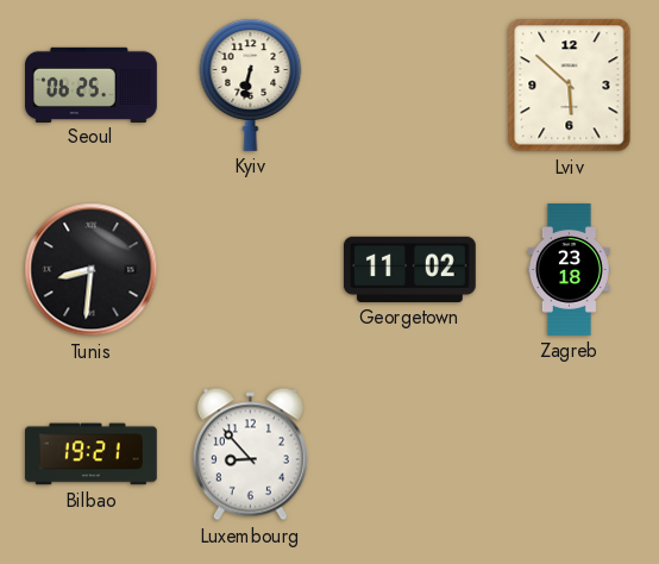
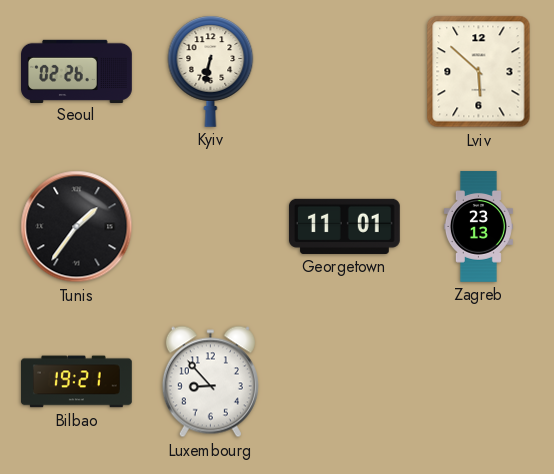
Seoul: 06:25 -> 02:26
Tunis: 8:31 -> 1:36
Georgetown: 11:02 -> 11:01
Zagreb: 23:18 -> 23:13
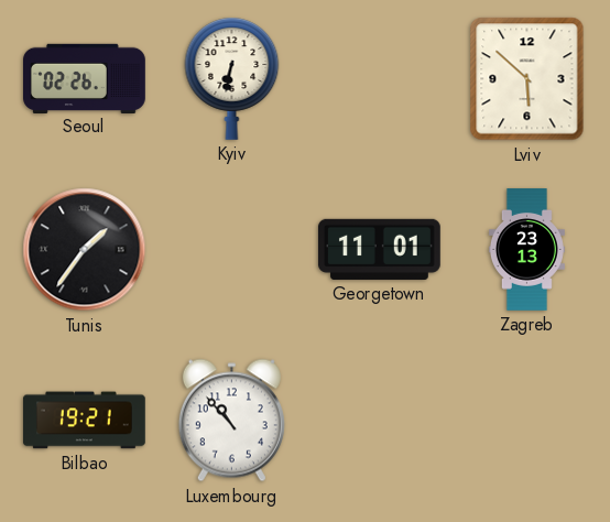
Luxembourg: 8:53 -> 10:53
